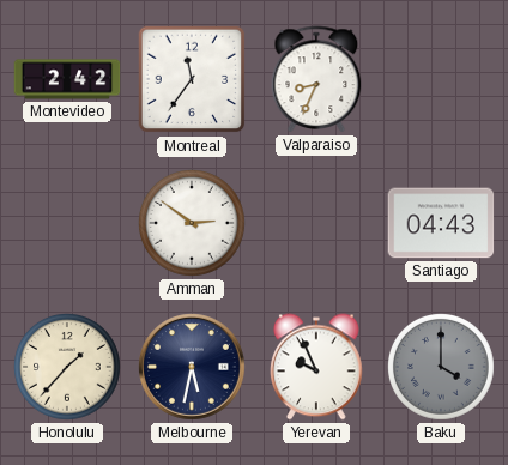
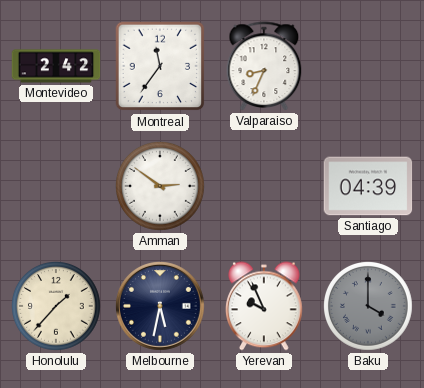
Santiago: 04:43 -> 04:39
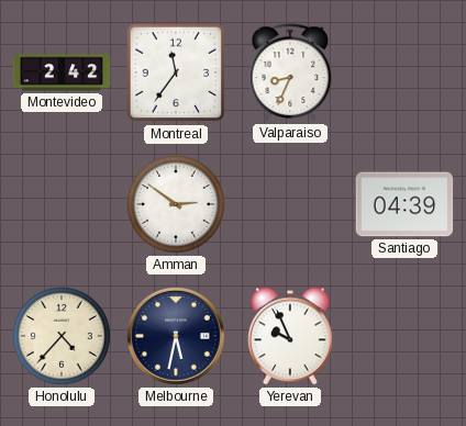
Honolulu: 1:37 -> 4:37
Baku: 4:00 -> none
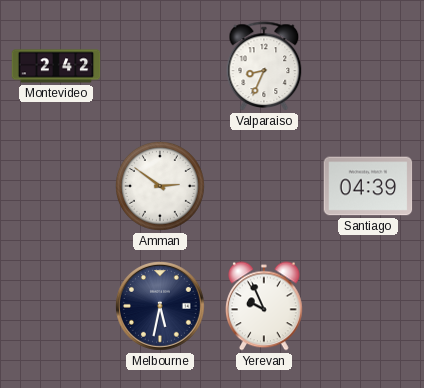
Montreal: 11:36 -> none
Honolulu: 4:37 -> none
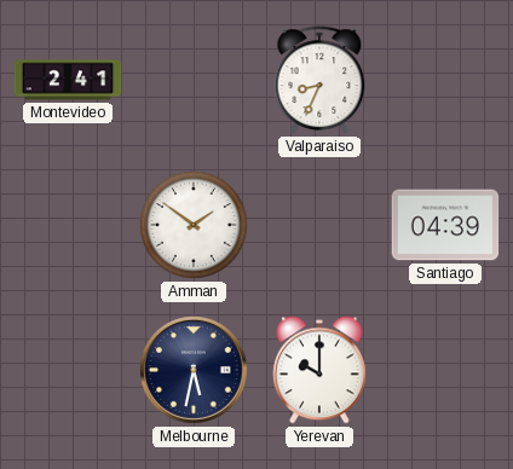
Montevideo: 2:42 -> 2:41
Amman: 2:51 -> 1:51
Yerevan: 9:56 -> 10:00
